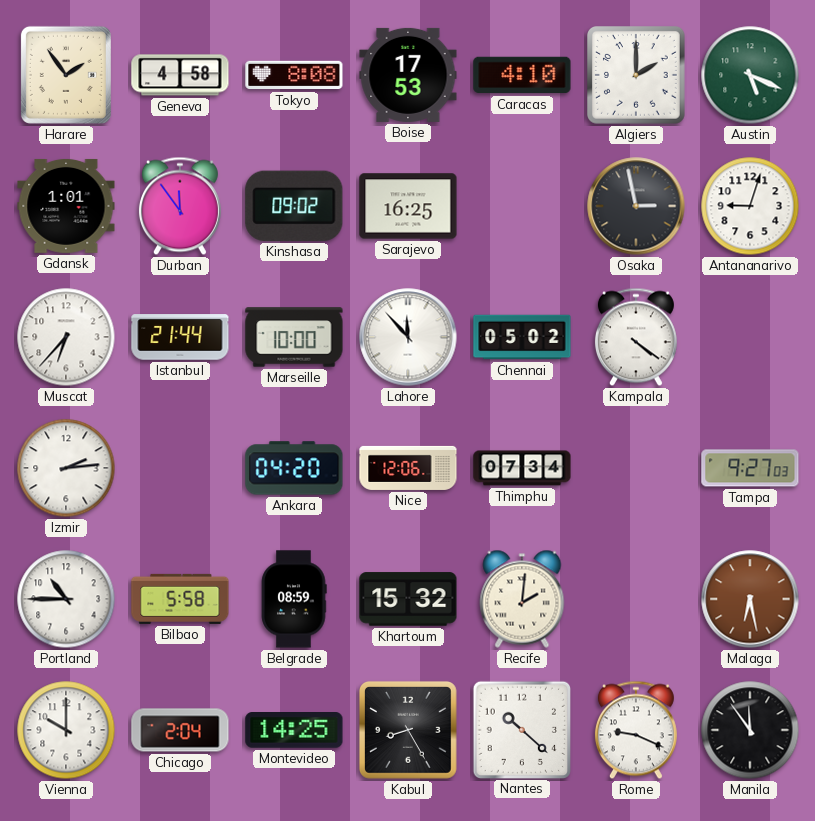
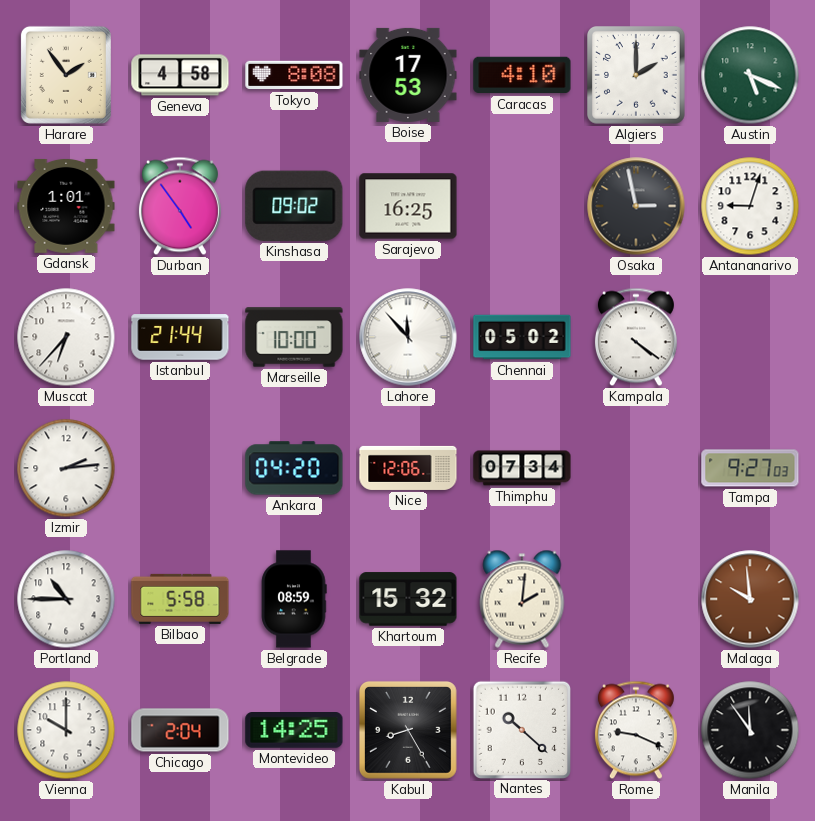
Durban: 11:54 -> 4:54
Malaga: 6:28 -> 9:59
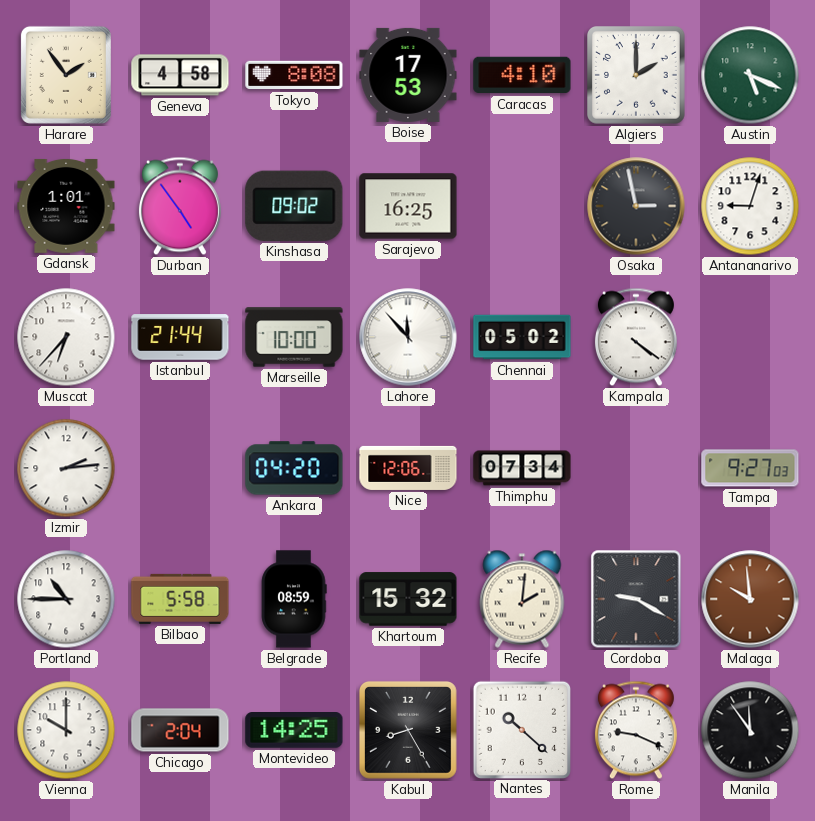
Cordoba: none -> 9:20
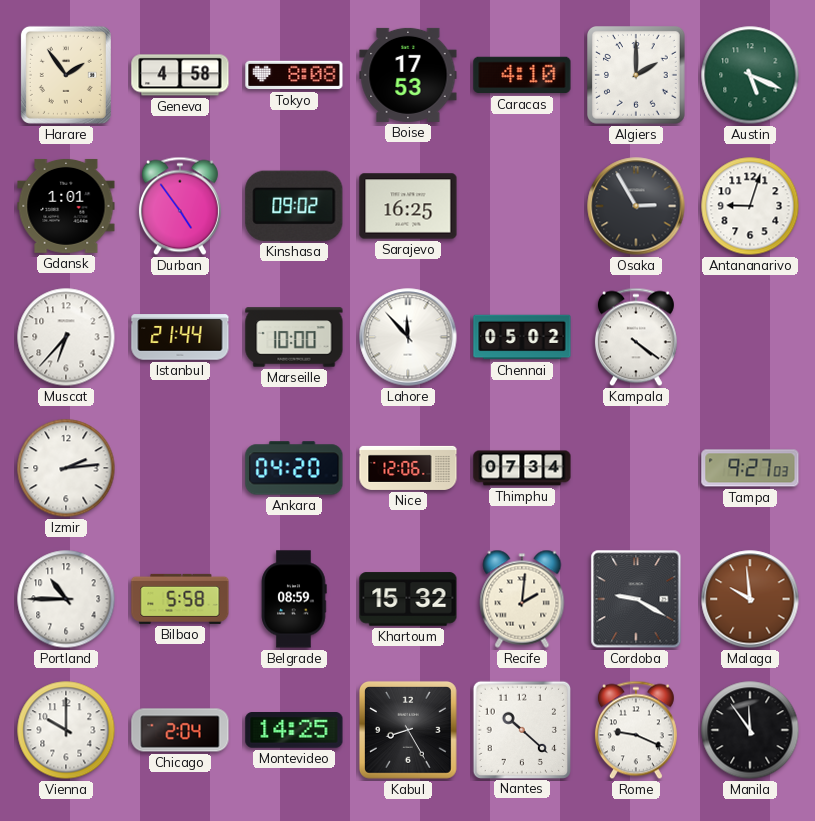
Osaka: 2:58 -> 2:55
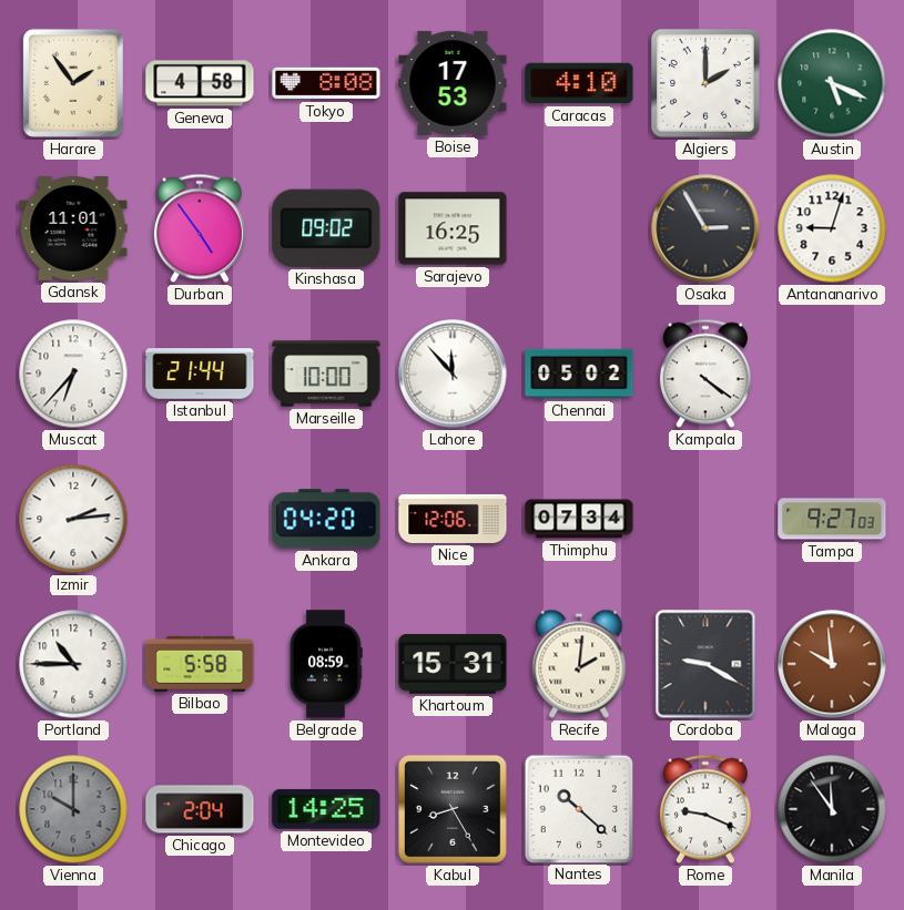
Gdansk: 1:01 -> 11:01
Khartoum: 15:32 -> 15:31
Vienna dial: white -> grey
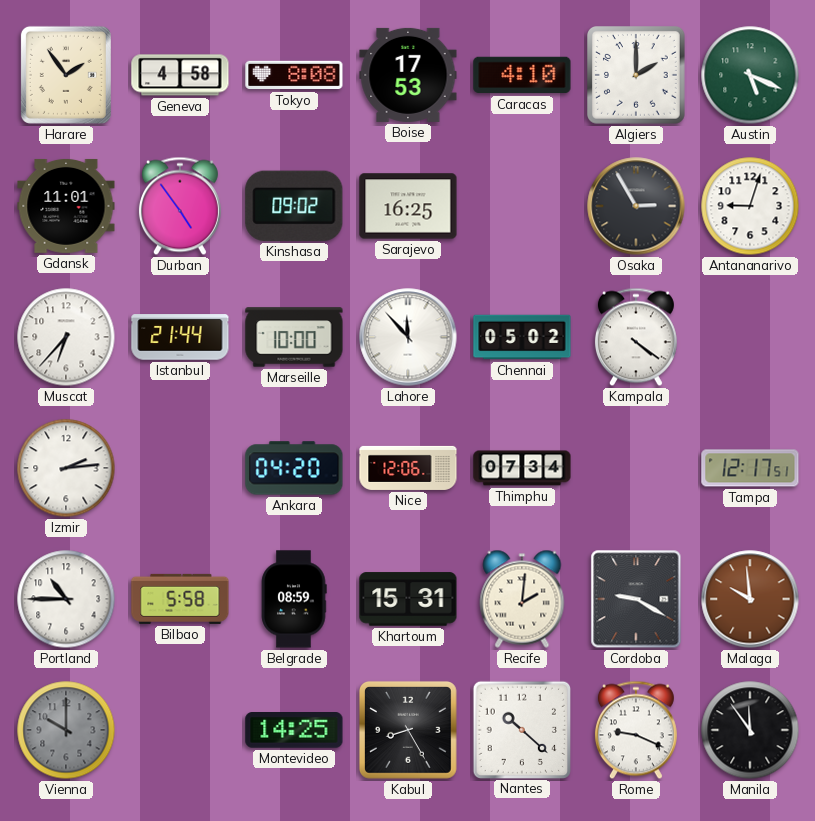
Tampa: 9:27 -> 12:17
Chicago: 2:04 -> none
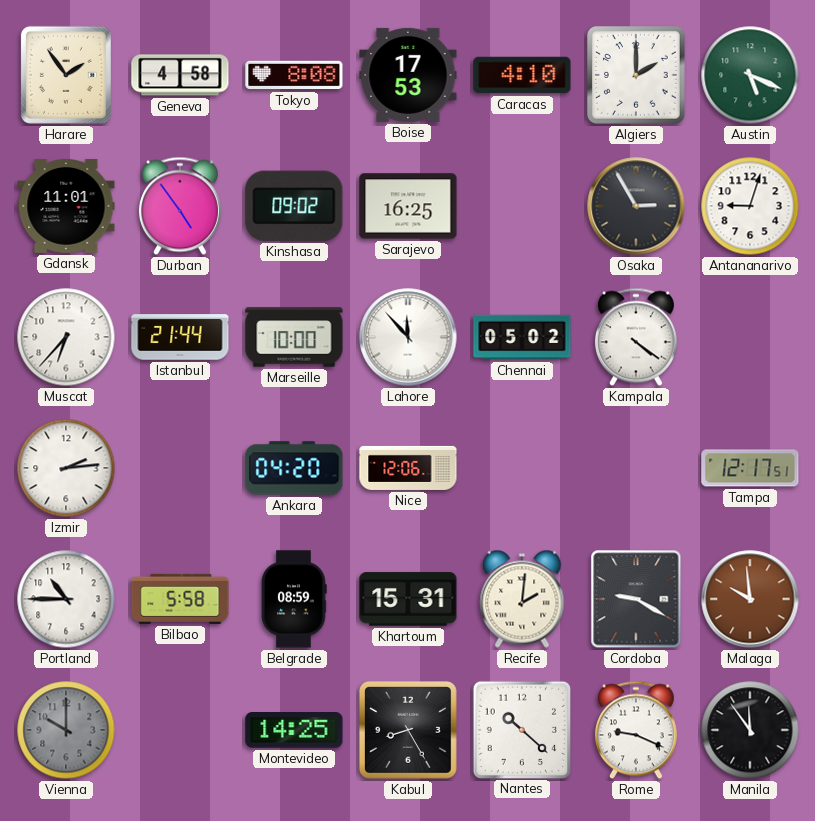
Thimphu: 07:34 -> none
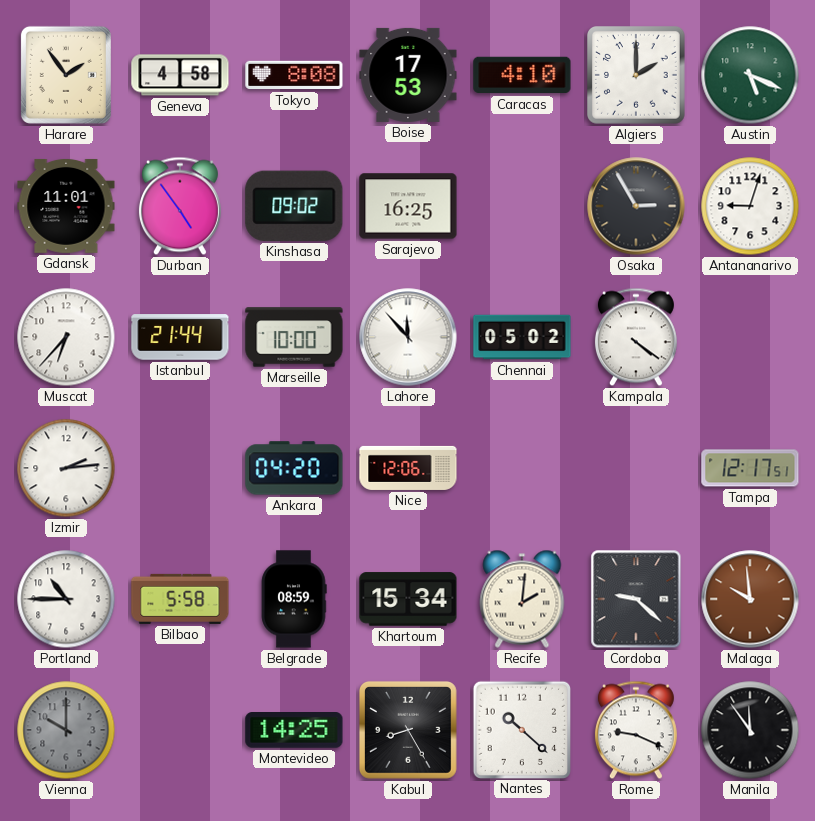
Khartoum: 15:31 -> 15:34
Cordoba: 9:20 -> 9:22
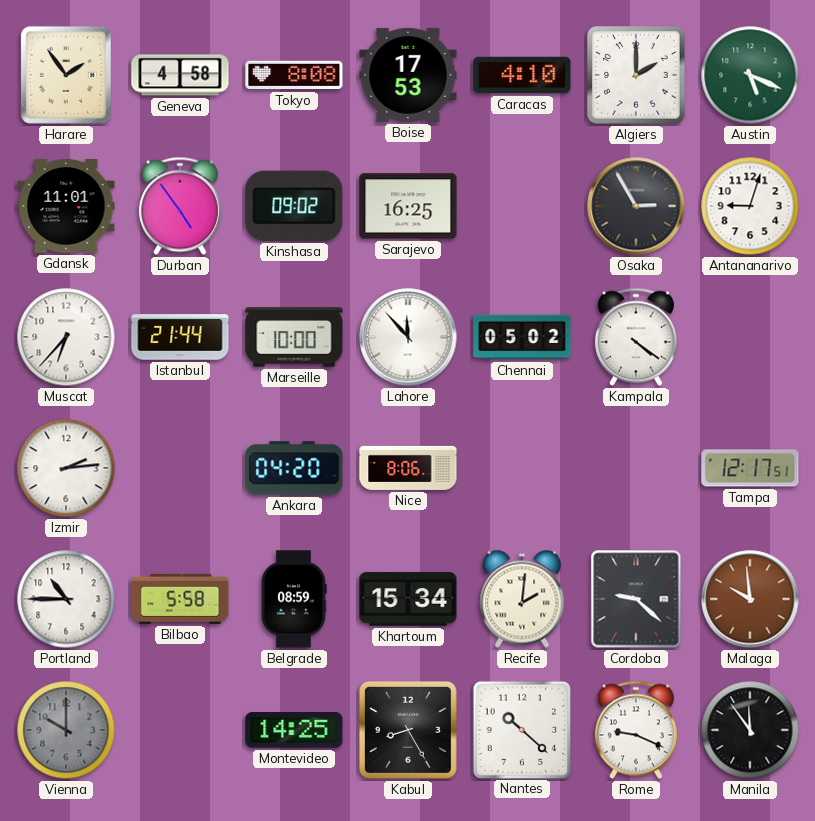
Nice: 12:06 -> 8:06
